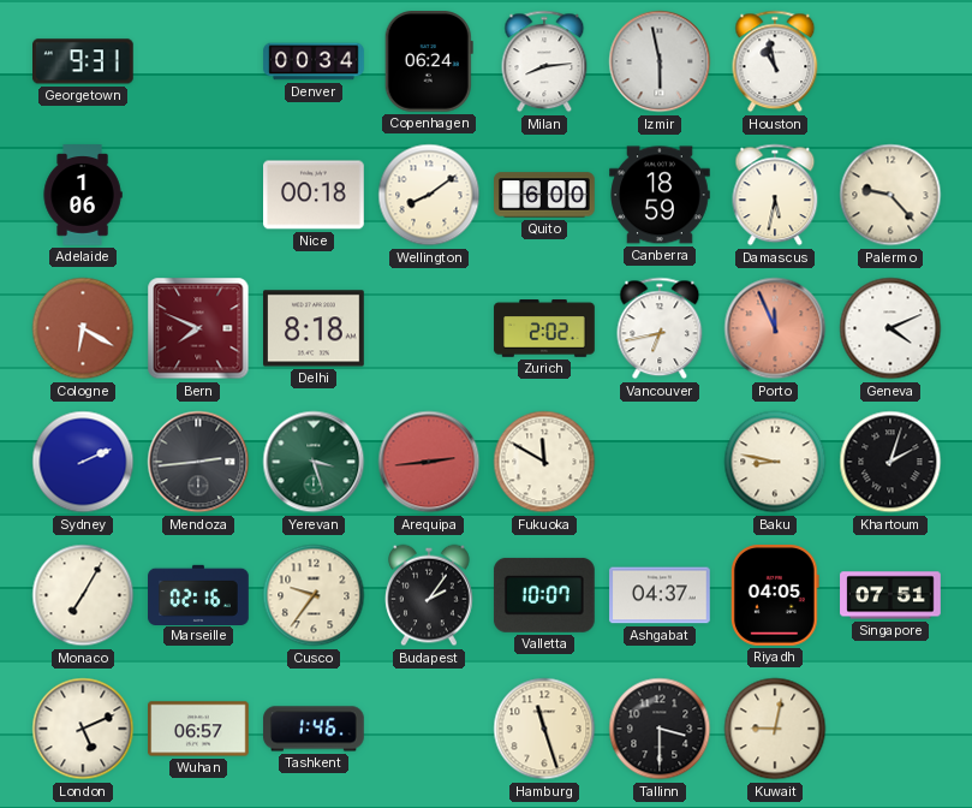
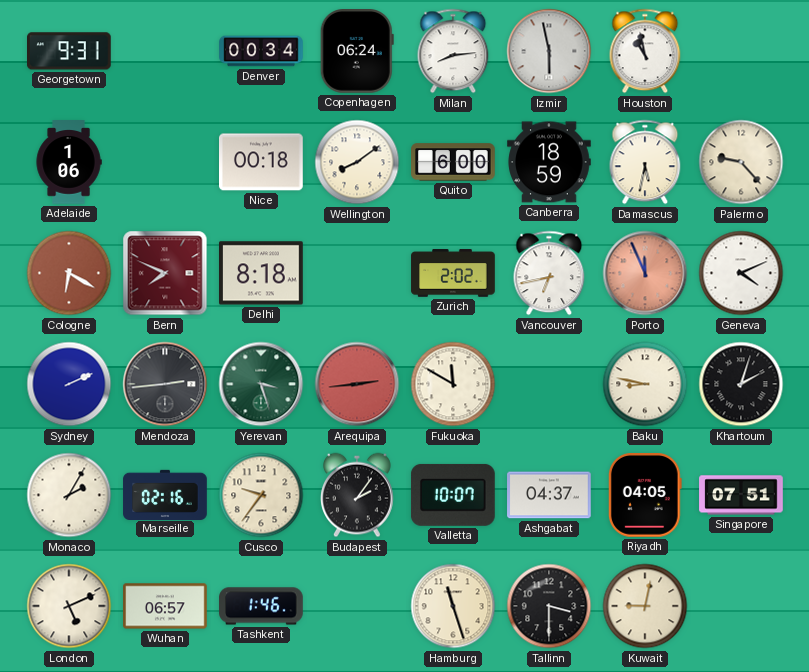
Monaco: 7:05 -> 2:05
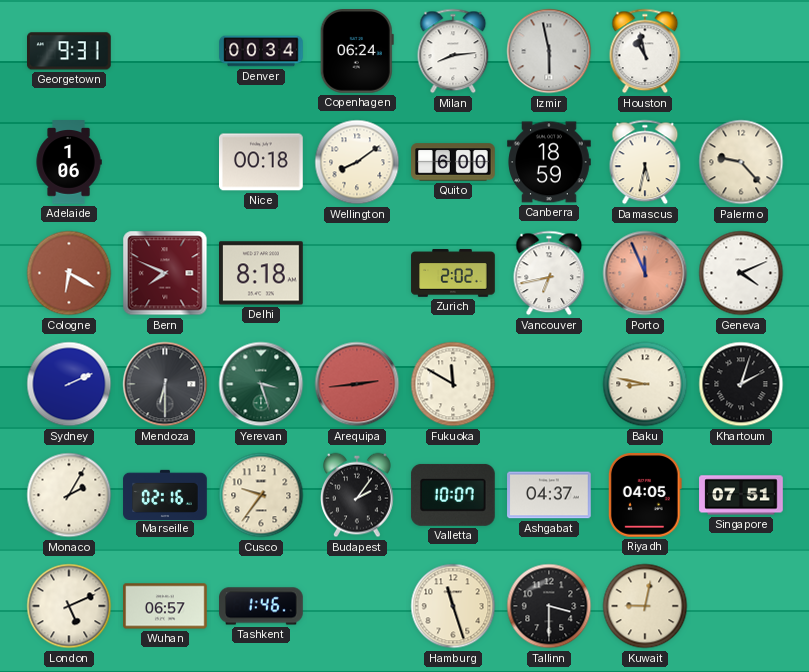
Mendoza: 2:44 -> 6:30
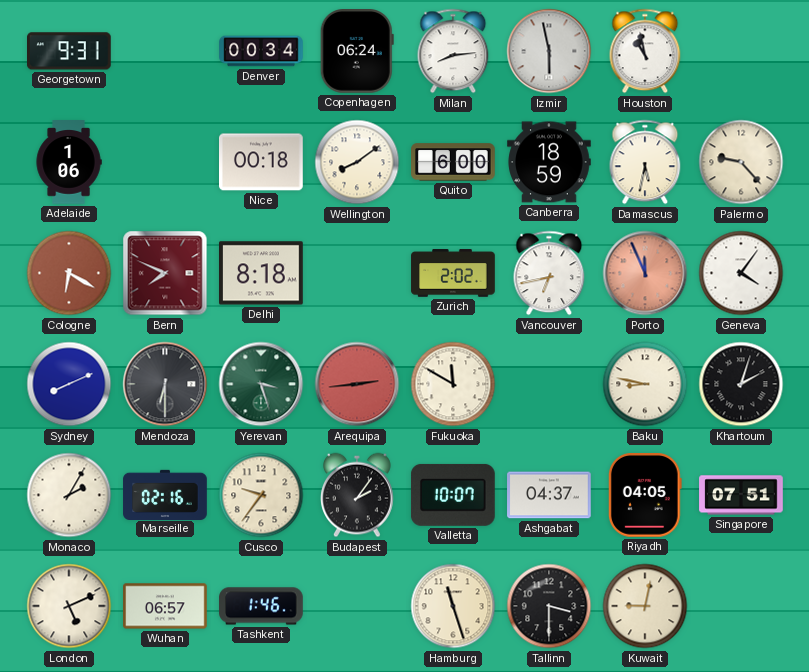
Geneva: 4:11 -> 4:06
Sydney: 2:11 -> 8:11
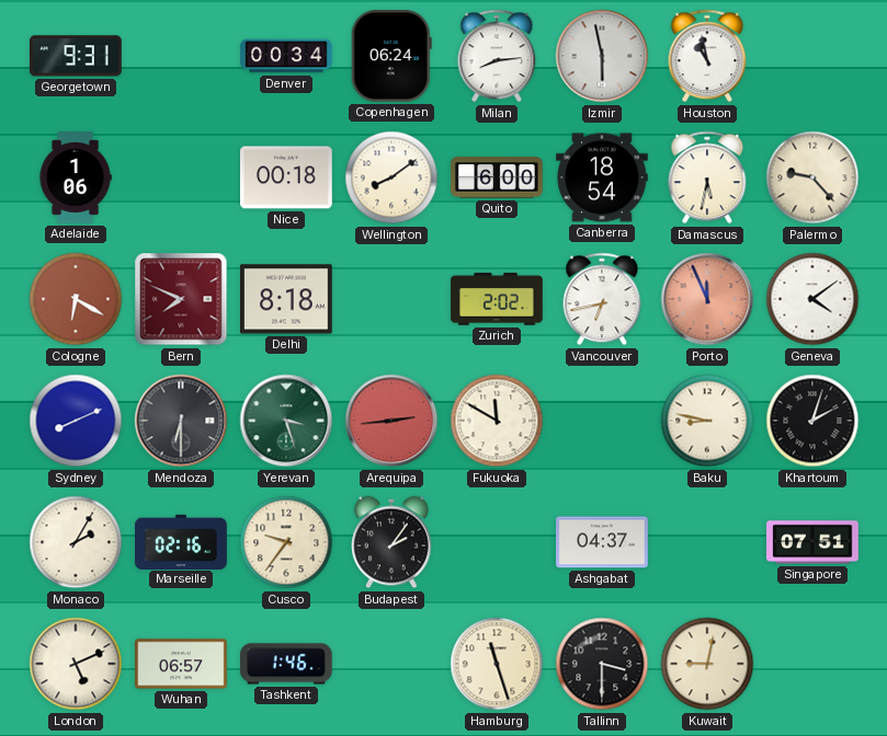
Canberra: 18:59 -> 18:54
Geneva: 4:06 -> 4:09
Valletta: 10:07 -> none
Riyadh: 04:05 -> none
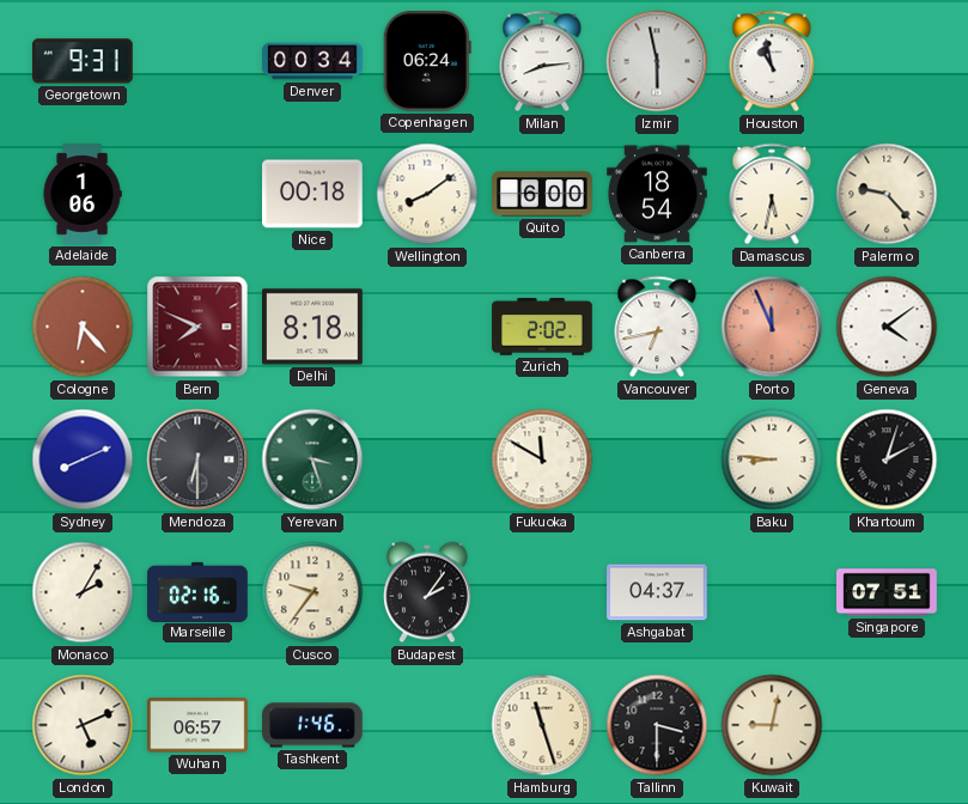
Cologne: 6:20 -> 6:23
Arequipa: 2:44 -> none
Baku: 8:47 -> 8:46
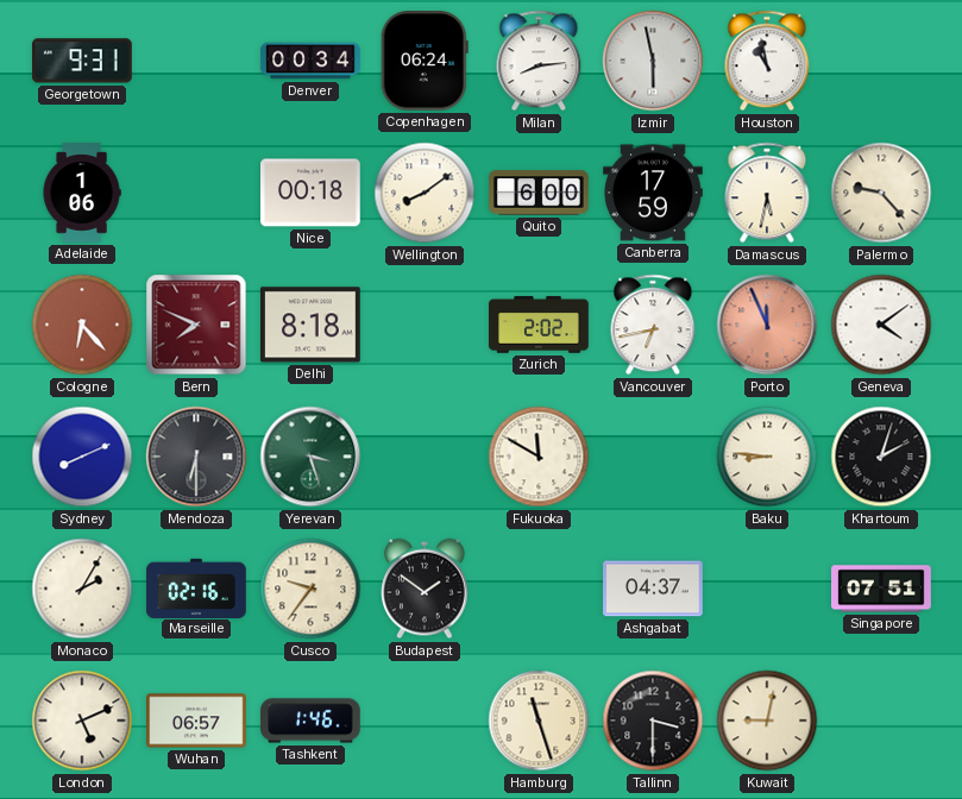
Canberra: 18:54 -> 17:59
Budapest: 2:06 -> 1:51
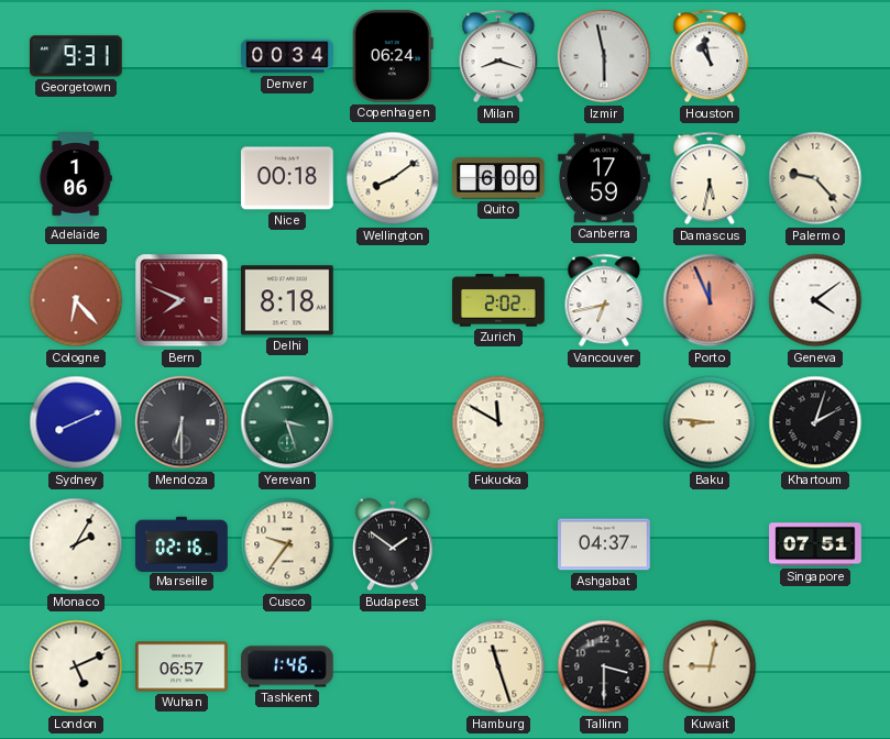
Milan: 8:14 -> 8:18
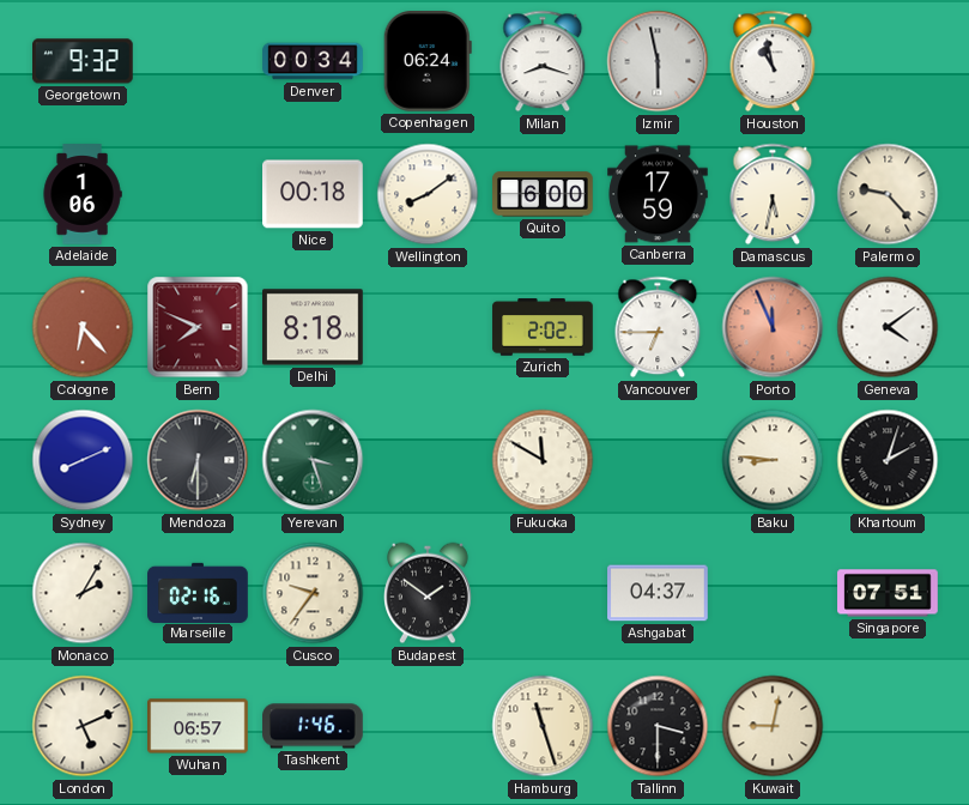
Georgetown: 9:31 -> 9:32
Vancouver: 6:43 -> 6:45
